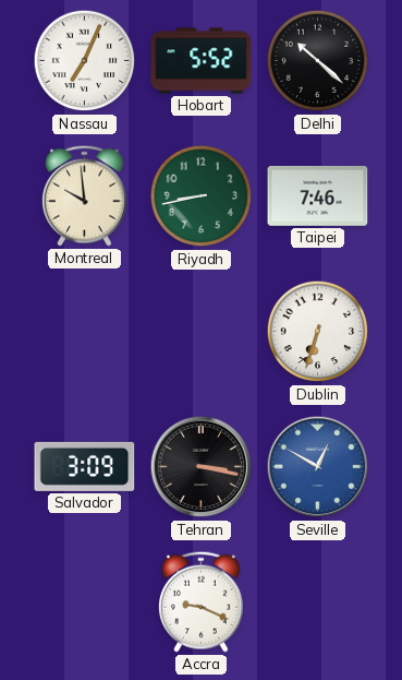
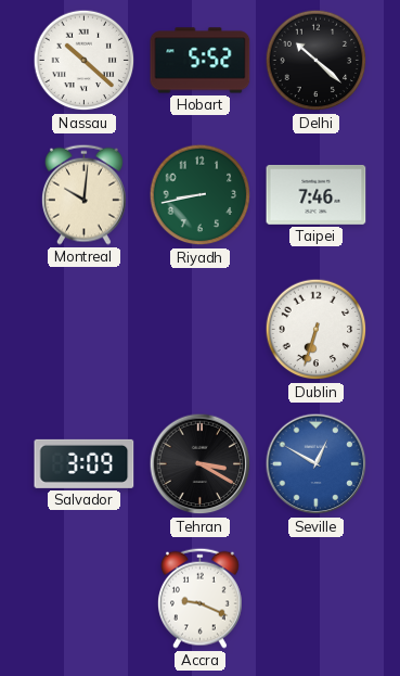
Nassau: 7:04 -> 10:22
Montreal: 9:59 -> 10:01
Tehran: 3:17 -> 3:20
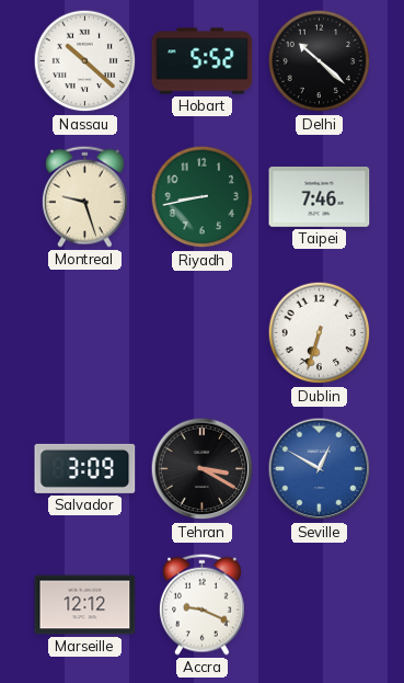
Montreal: 10:01 -> 9:27
Marseille: none -> 12:12
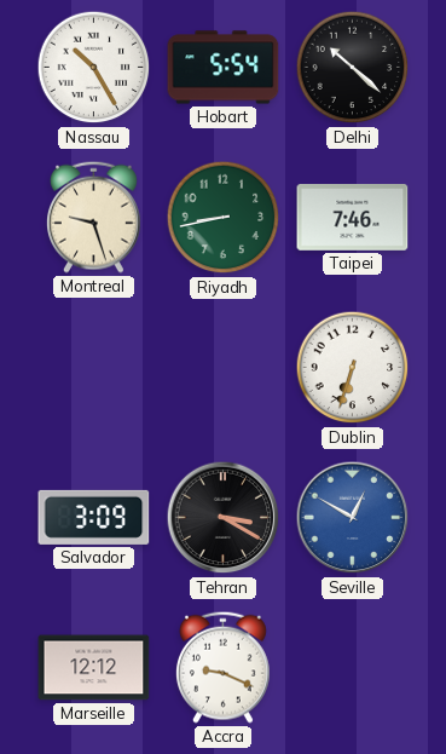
Nassau: 10:22 -> 10:25
Hobart: 5:52 -> 5:54
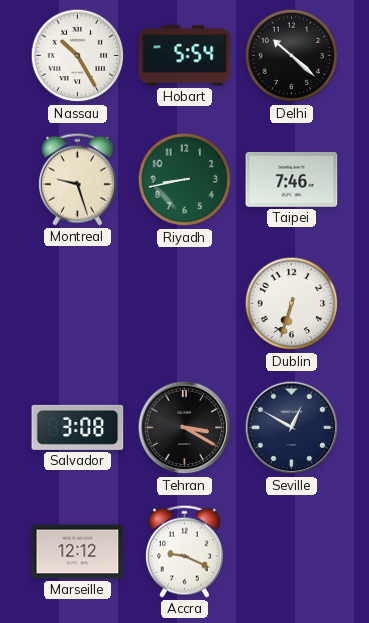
Salvador: 3:09 -> 3:08
Seville dial: blue -> navy
